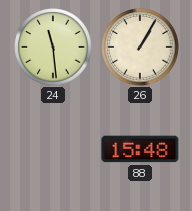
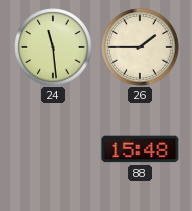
26: 1:05 -> 1:45
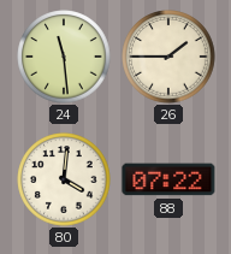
80: none -> 4:01
88: 15:48 -> 07:22
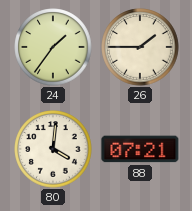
24: 11:29 -> 1:36
88: 07:22 -> 07:21
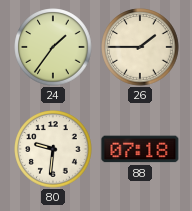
80: 4:01 -> 9:31
88: 07:21 -> 07:18
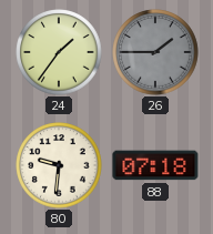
26 dial: cream -> grey
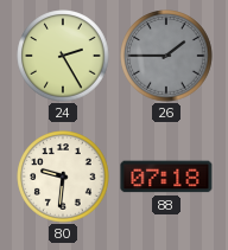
24: 1:36 -> 2:25
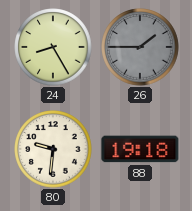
24: 2:25 -> 8:25
88: 07:18 -> 19:18
